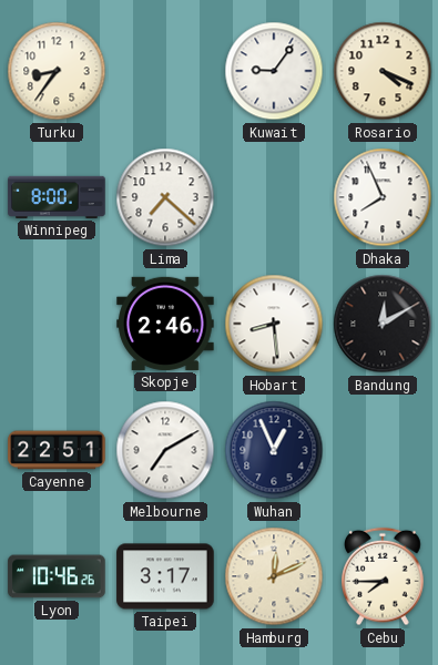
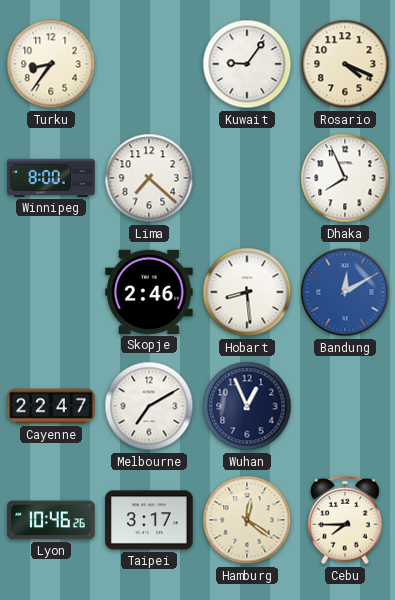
Bandung dial: black -> blue
Cayenne: 22:51 -> 22:47
Hamburg: 12:11 -> 12:21
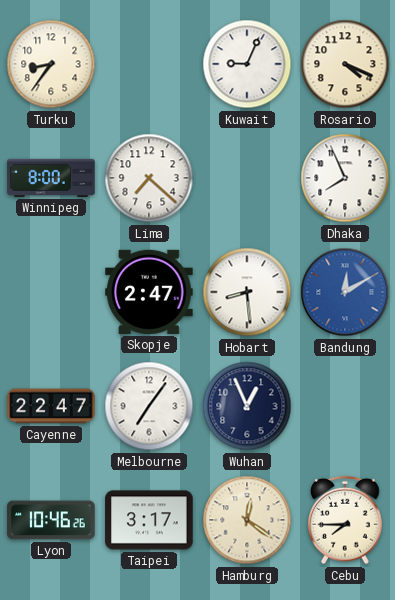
Kuwait: 9:06 -> 9:04
Skopje: 2:46 -> 2:47
Melbourne: 7:10 -> 7:06
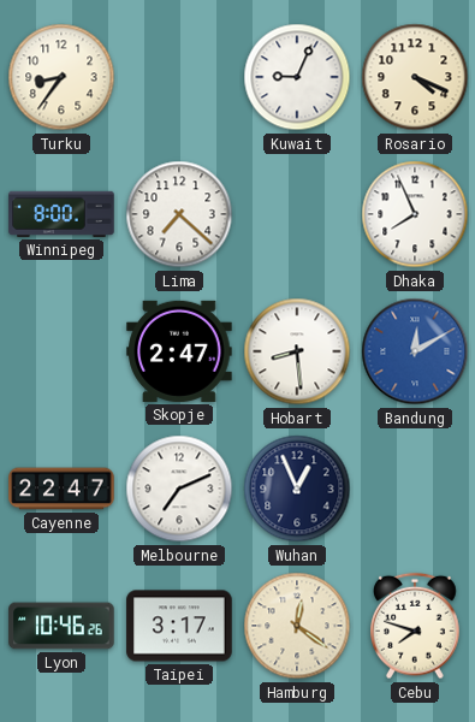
Melbourne: 7:06 -> 7:11
Cebu: 7:45 -> 7:48
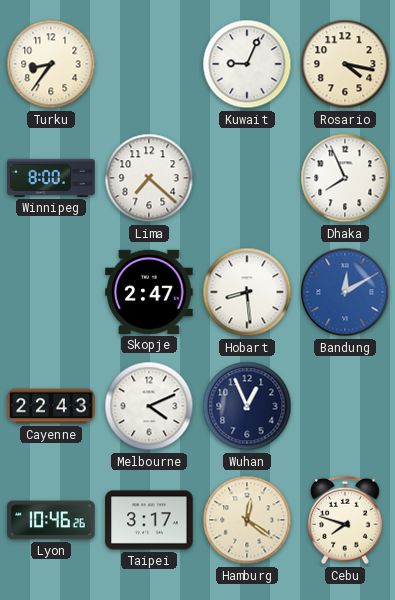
Rosario: 4:19 -> 4:17
Cayenne: 22:47 -> 22:43
Melbourne: 7:11 -> 4:11
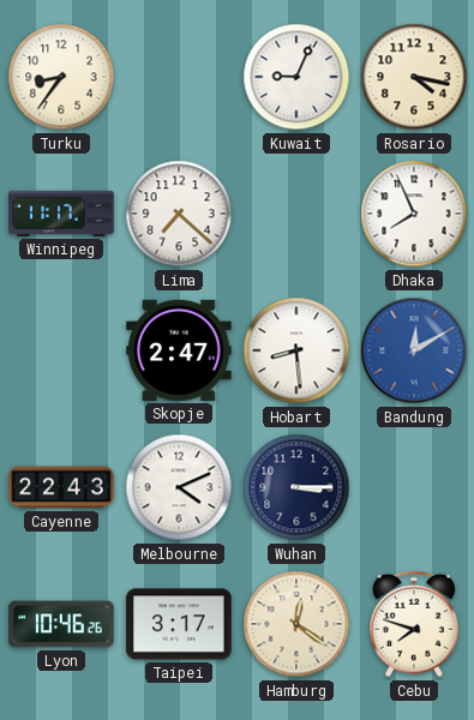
Winnipeg: 8:00 -> 11:17
Wuhan: 12:56 -> 3:15
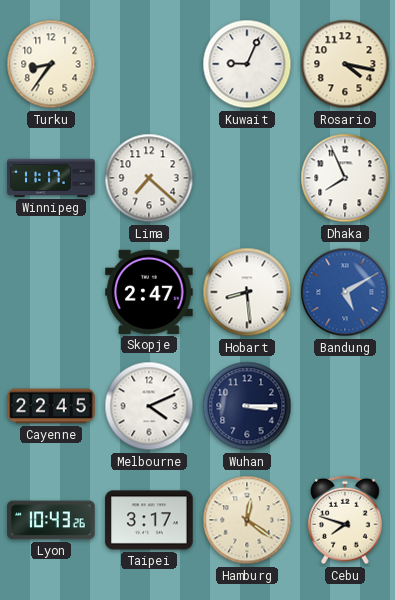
Bandung: 12:10 -> 5:10
Cayenne: 22:43 -> 22:45
Lyon: 10:46 -> 10:43
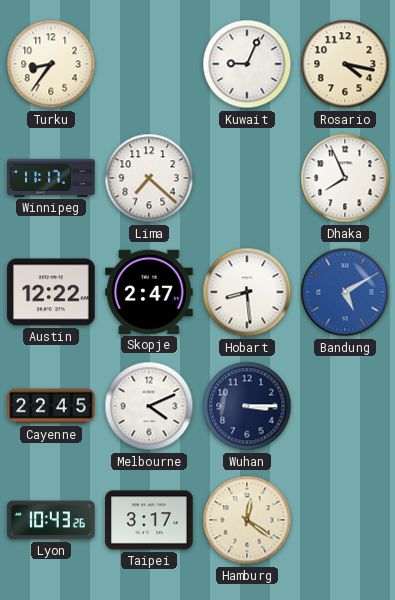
Austin: none -> 12:22
Cebu: 7:48 -> none
